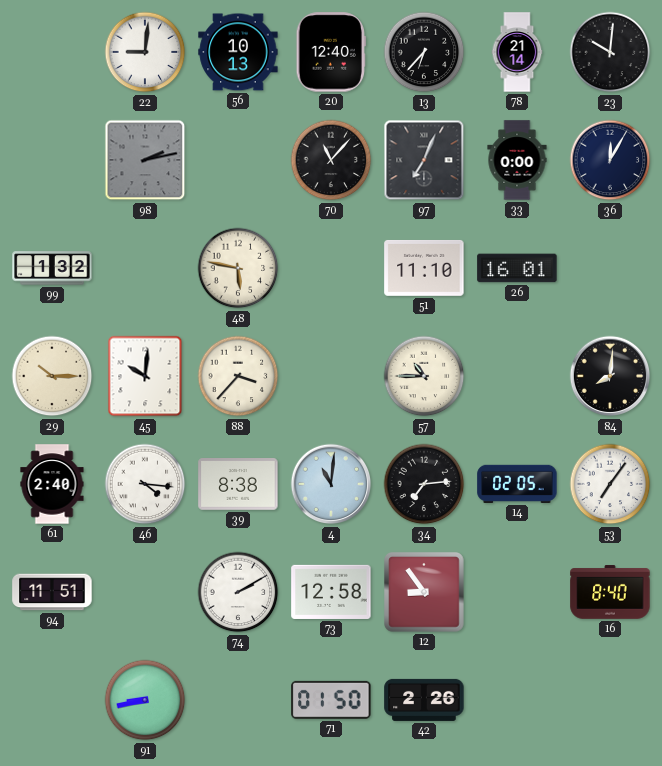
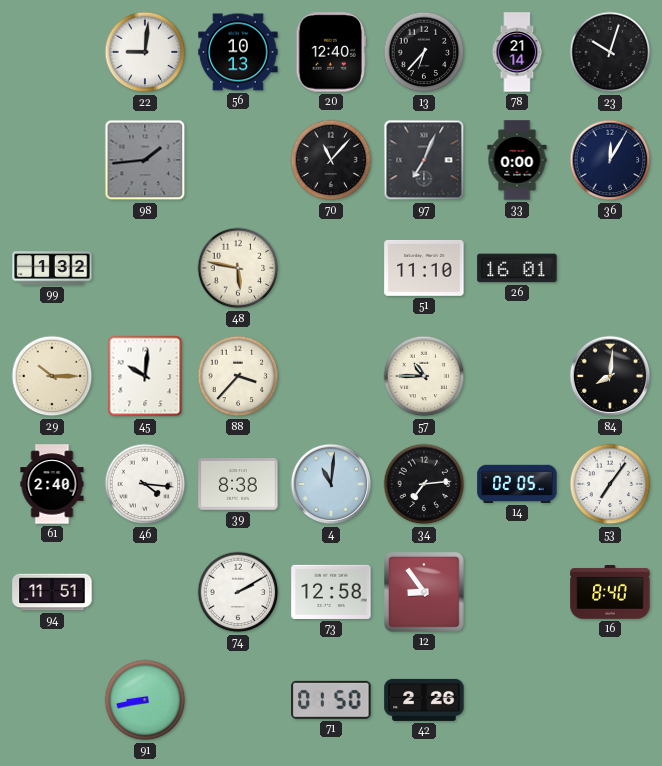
23: 10:01 -> 10:03
98: 2:13 -> 1:44
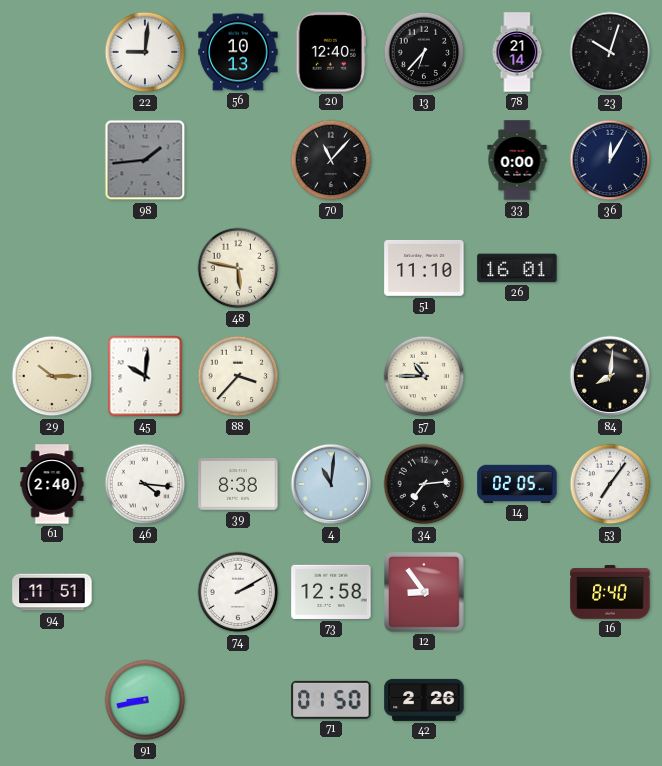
97: 7:04 -> none
99: 1:32 -> none
